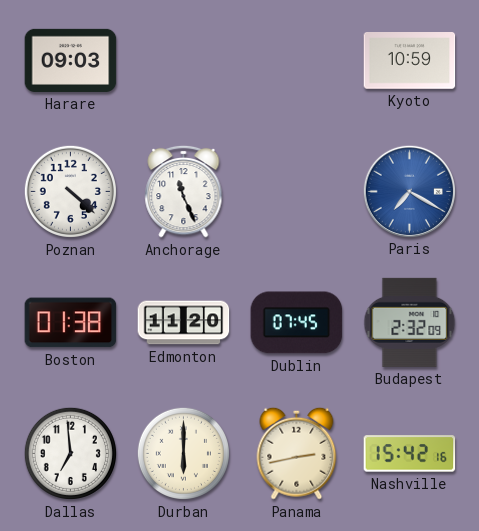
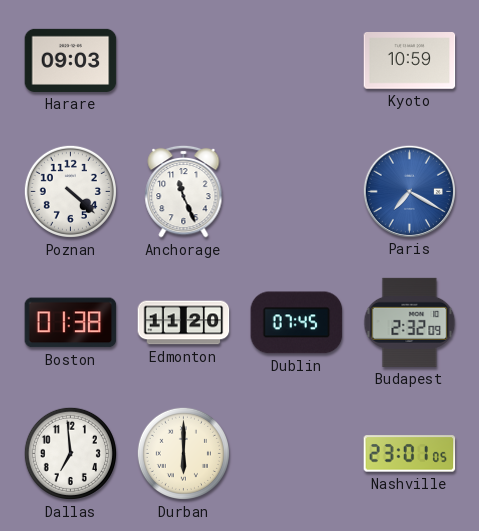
Panama: 2:43 -> none
Nashville: 15:42 -> 23:01
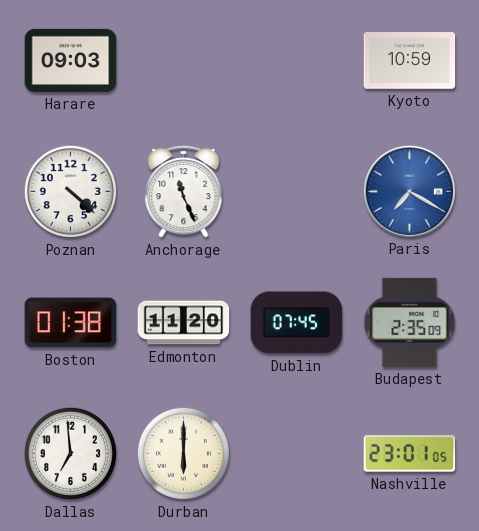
Budapest: 2:32 -> 2:35
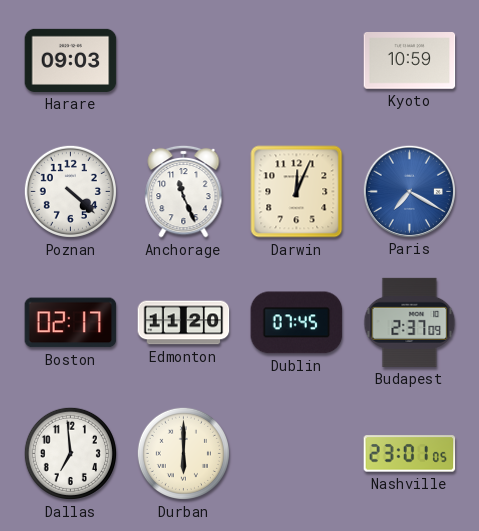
Darwin: none -> 12:04
Boston: 01:38 -> 02:17
Budapest: 2:35 -> 2:37
